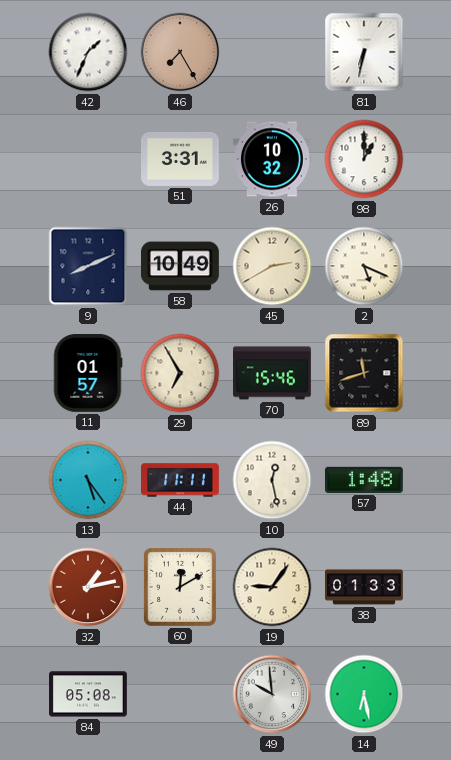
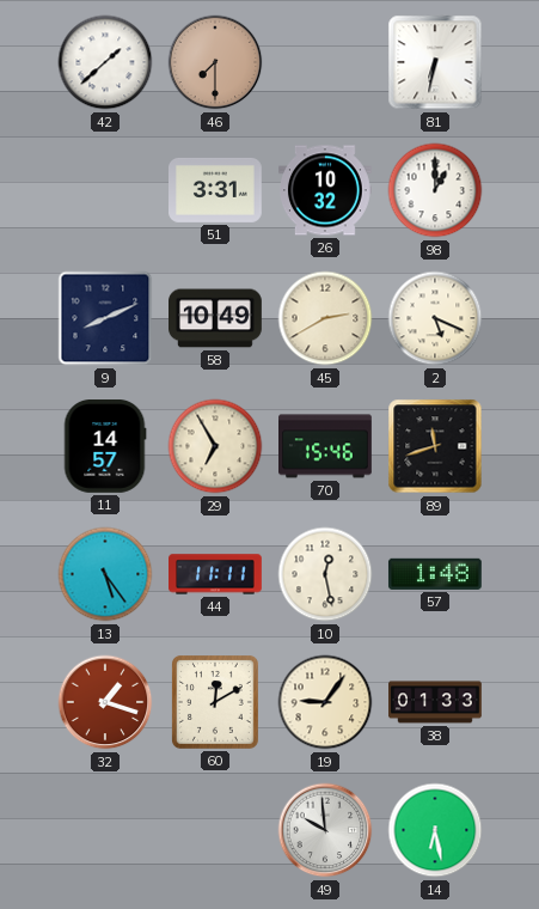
42: 1:34 -> 1:38
46: 7:25 -> 7:30
11: 01:57 -> 14:57
32: 1:13 -> 1:18
84: 05:08 -> none
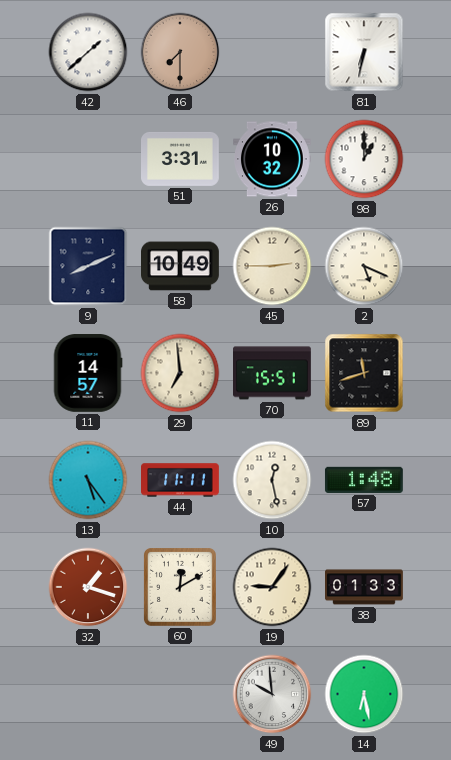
45: 2:40 -> 2:45
29: 6:55 -> 6:59
70: 15:46 -> 15:51
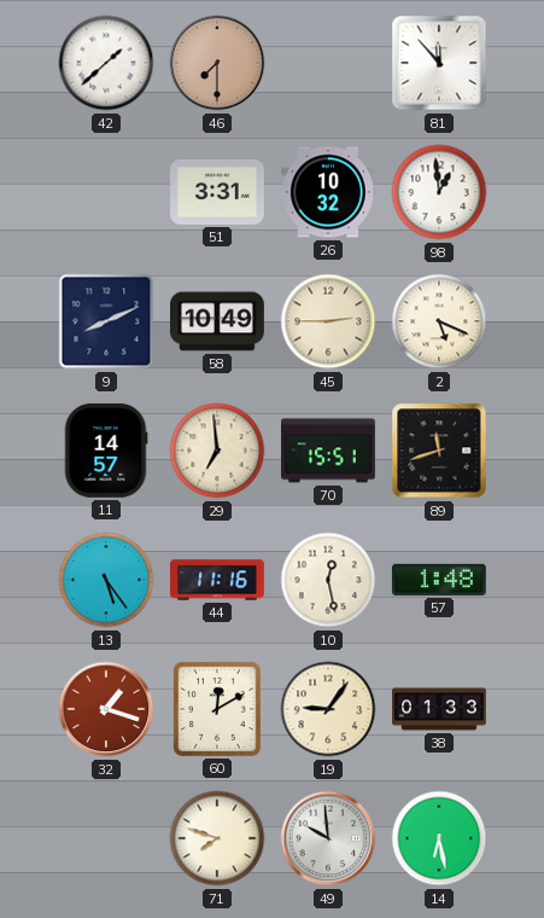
81: 6:32 -> 11:53
98: 1:00 -> 12:59
44: 11:11 -> 11:16
71: none -> 7:48
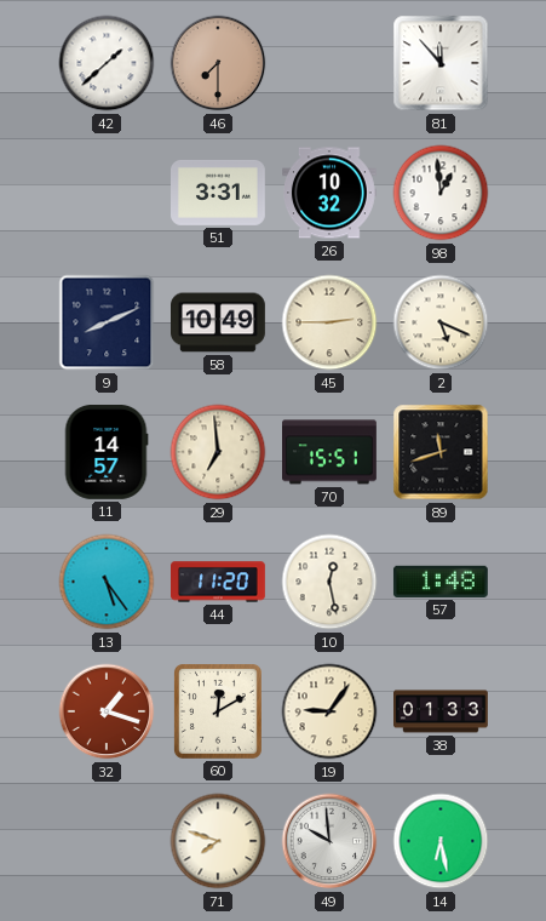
44: 11:16 -> 11:20
